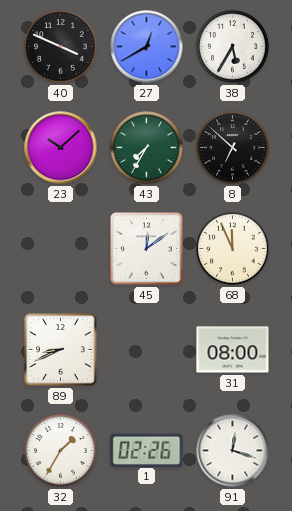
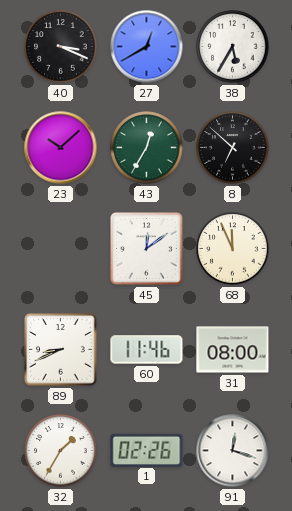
40: 3:49 -> 3:19
43: 7:35 -> 12:35
60: none -> 11:46
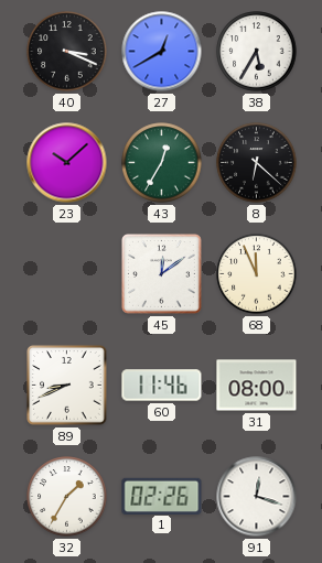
8: 6:52 -> 6:22
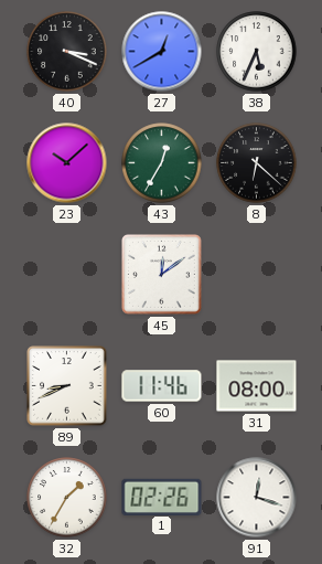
38: 5:35 -> 5:34
68: 11:56 -> none
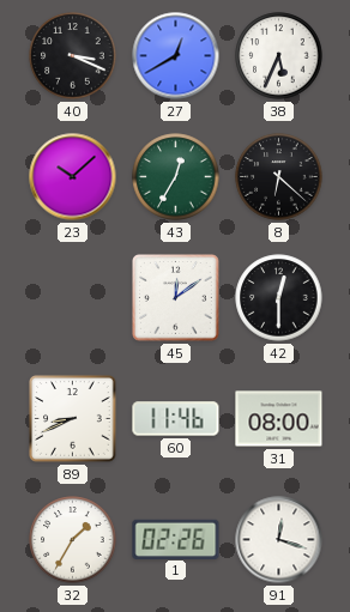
42: none -> 12:30
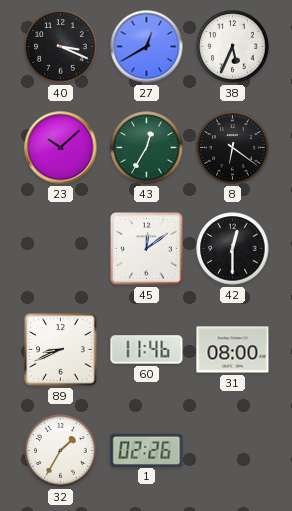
8: 6:22 -> 6:21
91: 12:18 -> none
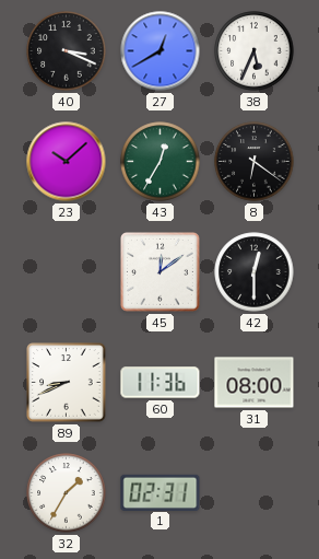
60: 11:46 -> 11:36
1: 02:26 -> 02:31
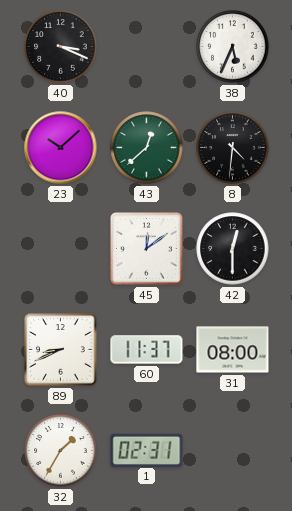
27: 12:40 -> none
43: 12:35 -> 12:38
8: 6:21 -> 4:31
60: 11:36 -> 11:37
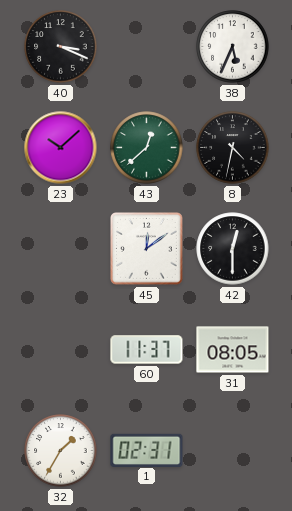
8: 4:31 -> 4:32
89: 8:41 -> none
31: 08:00 -> 08:05
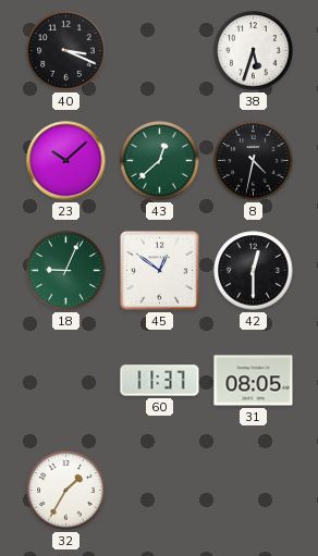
38: 5:34 -> 5:33
18: none -> 9:04
45: 12:09 -> 12:51
1: 02:31 -> none
